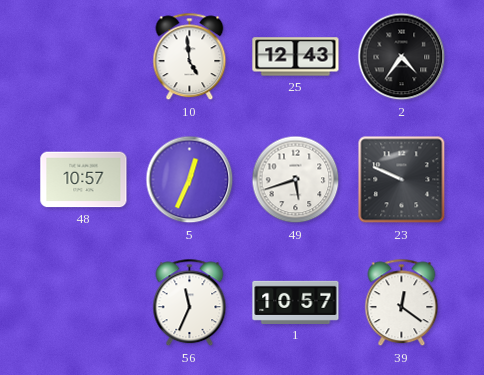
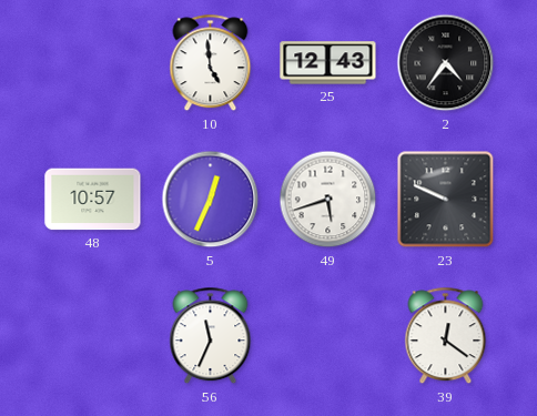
1: 10:57 -> none
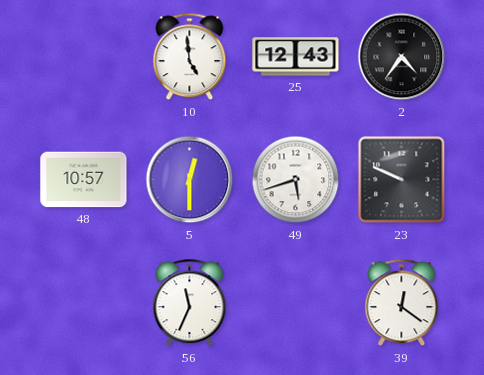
5: 12:34 -> 12:30
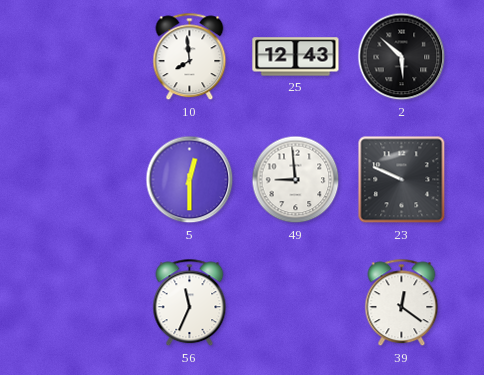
10: 4:59 -> 7:59
2: 4:36 -> 5:52
48: 10:57 -> none
49: 5:42 -> 8:59
